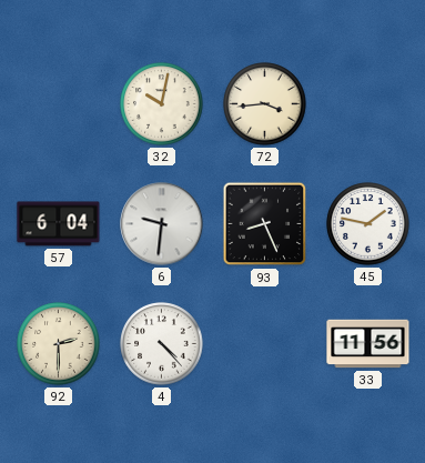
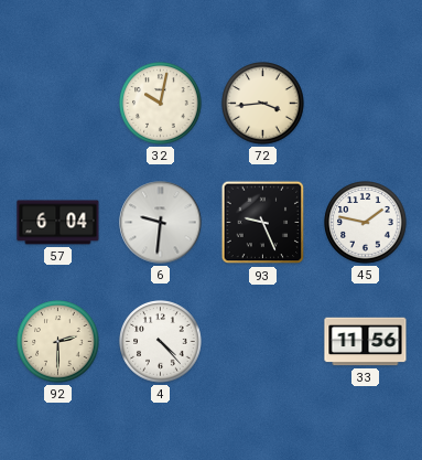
93: 8:26 -> 9:26
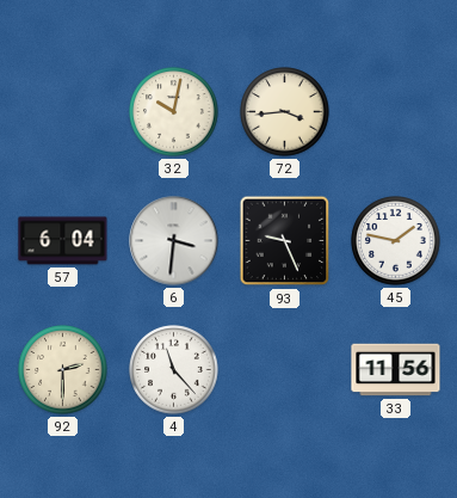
6: 9:31 -> 3:31
4: 4:23 -> 11:23
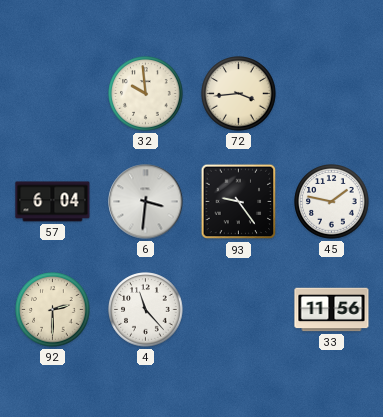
32: 10:02 -> 9:59
93: 9:26 -> 9:24
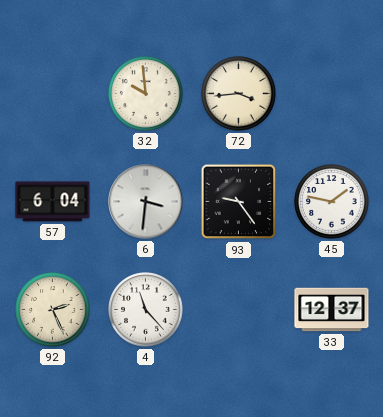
92: 2:30 -> 2:26
33: 11:56 -> 12:37
